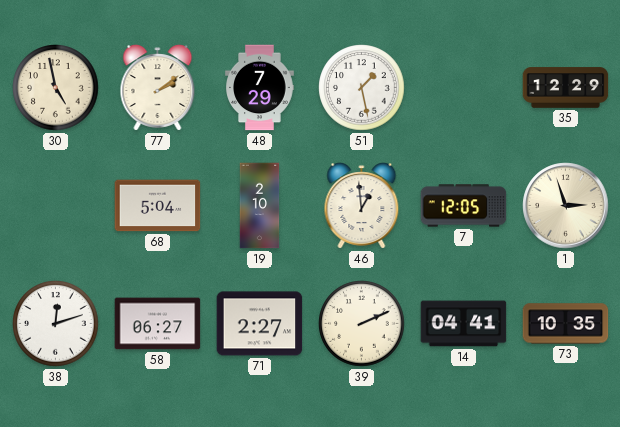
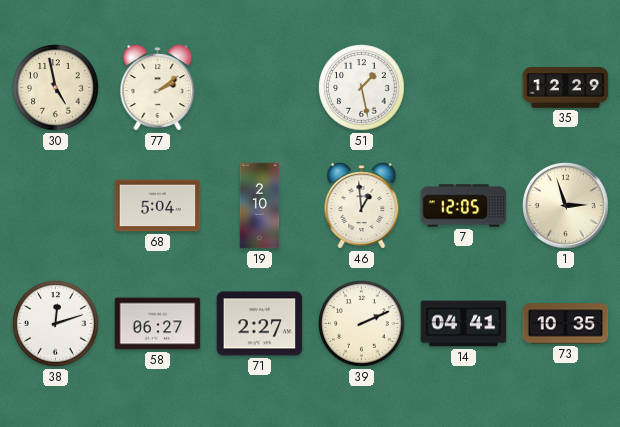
48: 7:29 -> none
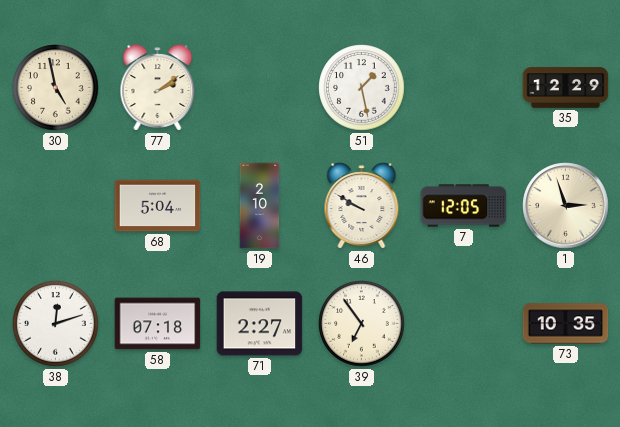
46: 12:59 -> 9:50
58: 06:27 -> 07:18
39: 2:11 -> 6:54
14: 04:41 -> none
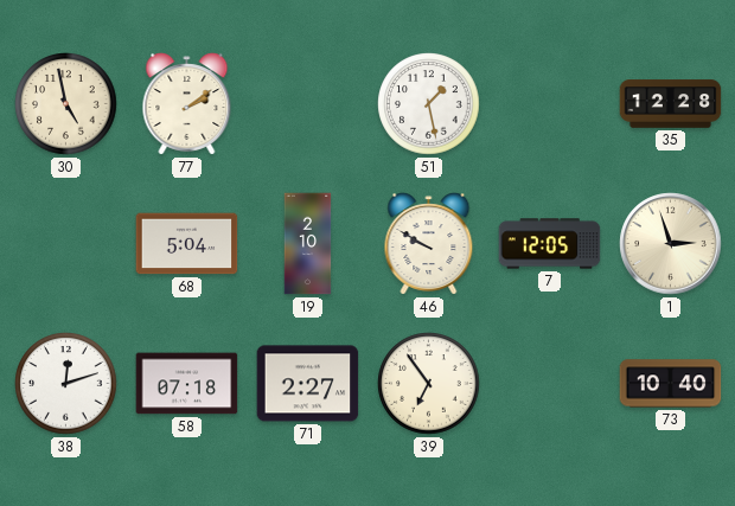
35: 12:29 -> 12:28
73: 10:35 -> 10:40
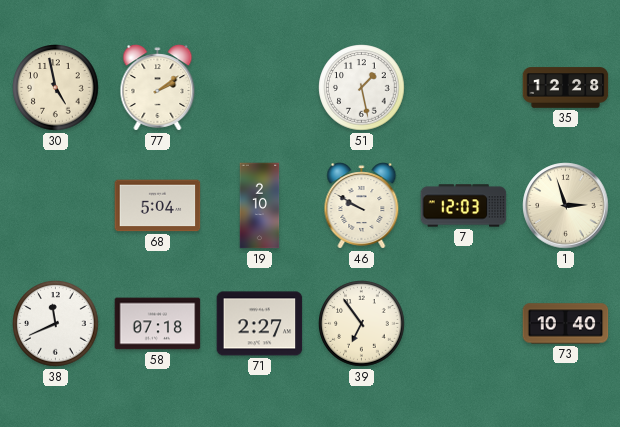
7: 12:05 -> 12:03
38: 12:12 -> 11:41
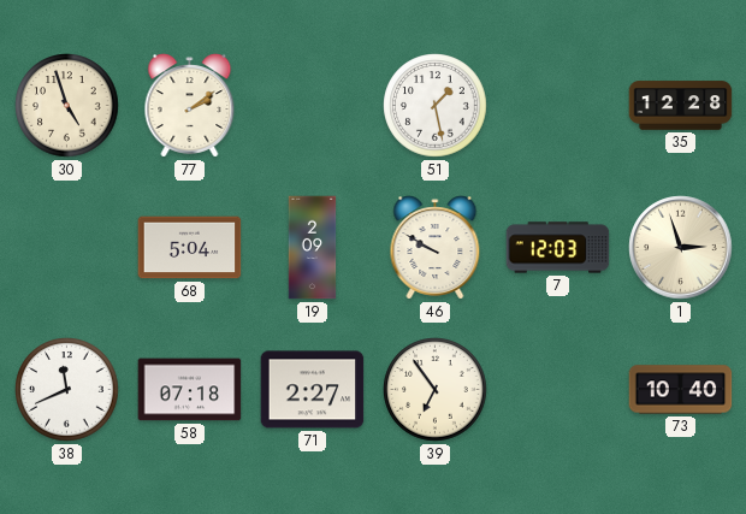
30: 4:58 -> 4:57
19: 2:10 -> 2:09
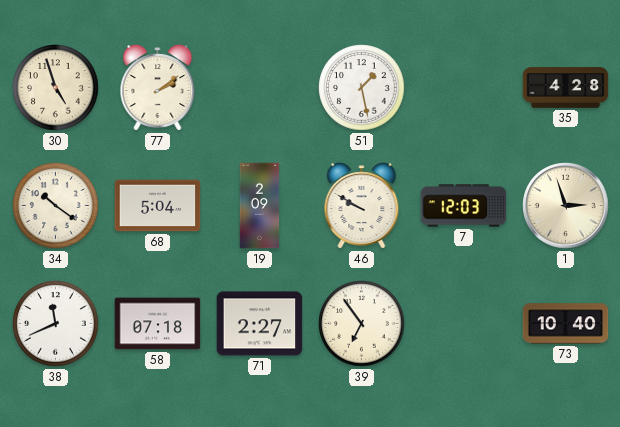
35: 12:28 -> 4:28
34: none -> 10:21
